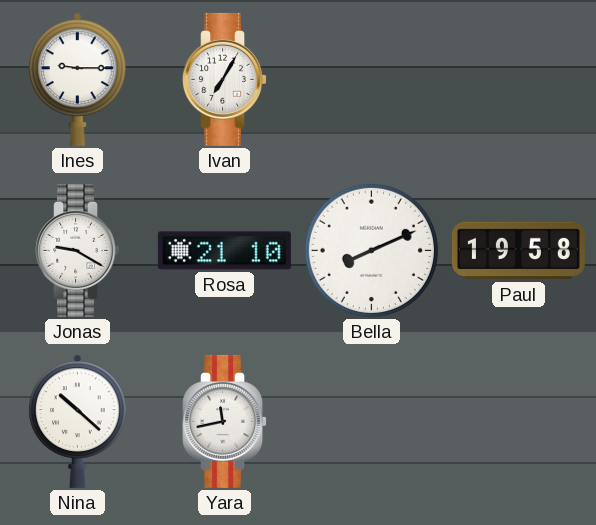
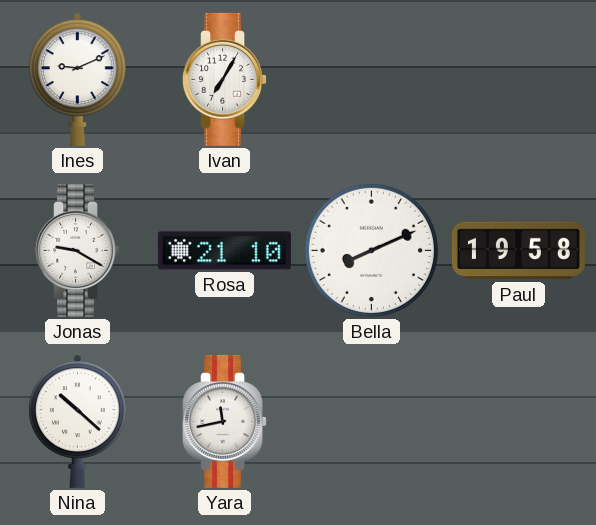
Ines: 9:15 -> 9:11
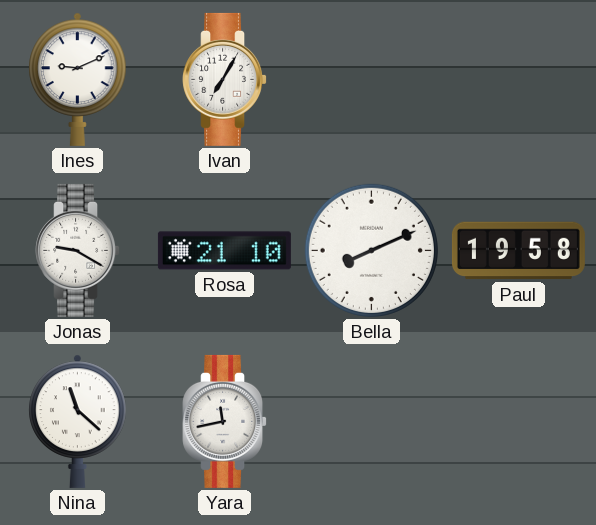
Nina: 10:22 -> 11:22
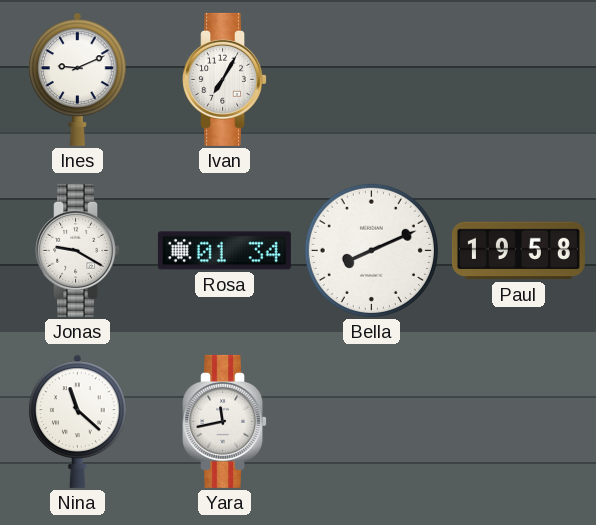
Rosa: 21:10 -> 01:34
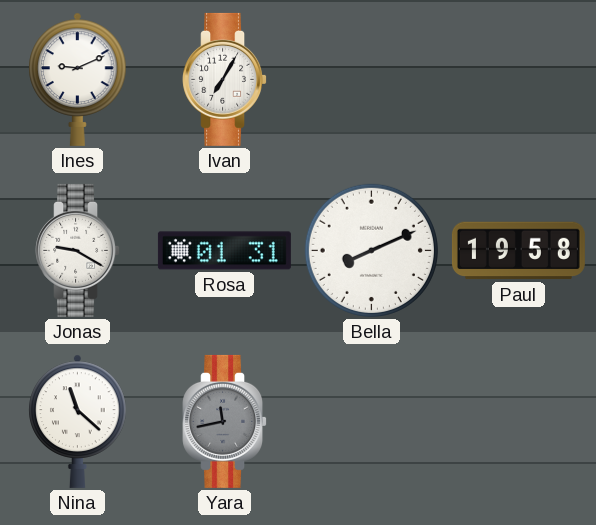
Rosa: 01:34 -> 01:31
Yara dial: white -> grey
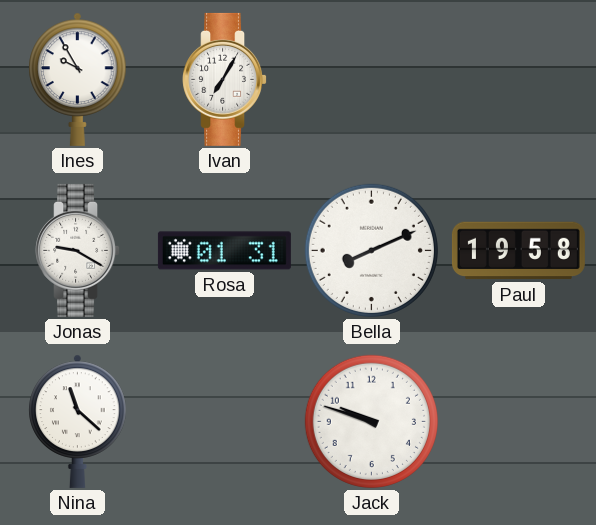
Ines: 9:11 -> 9:55
Yara: 11:43 -> none
Jack: none -> 9:48
